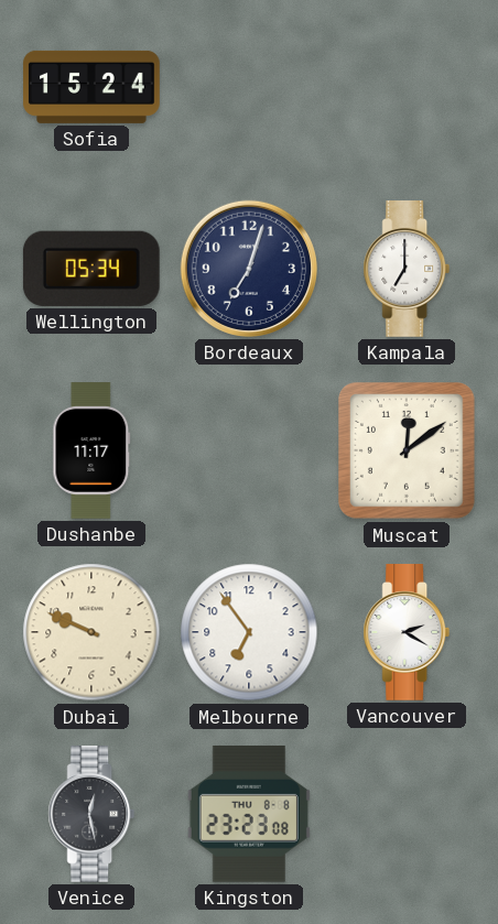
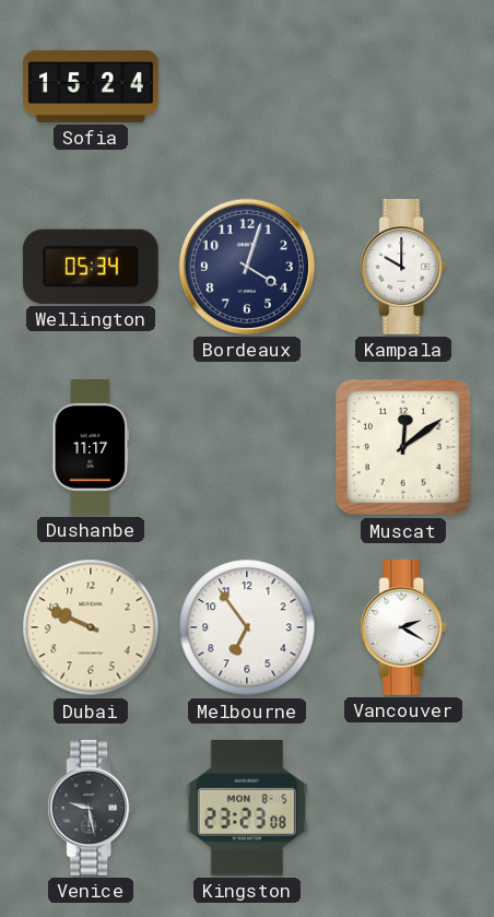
Bordeaux: 7:03 -> 4:03
Kampala: 7:00 -> 10:00
Venice: 12:28 -> 9:28
Kingston date: THU 8-8 -> MON 8-5
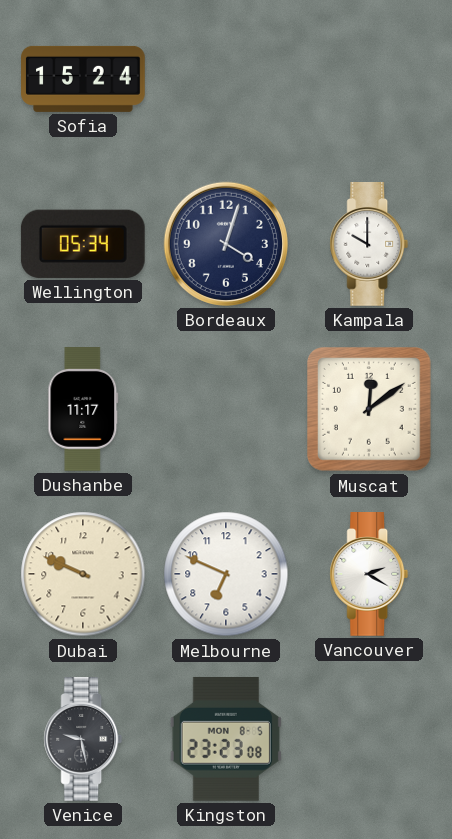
Melbourne: 6:54 -> 6:49
